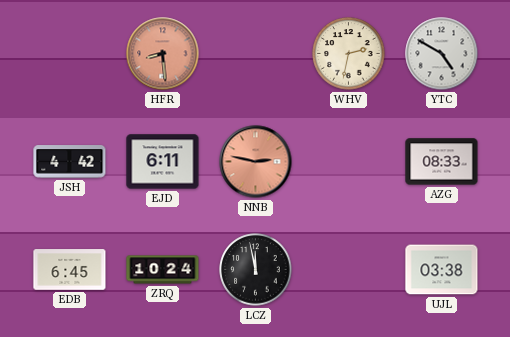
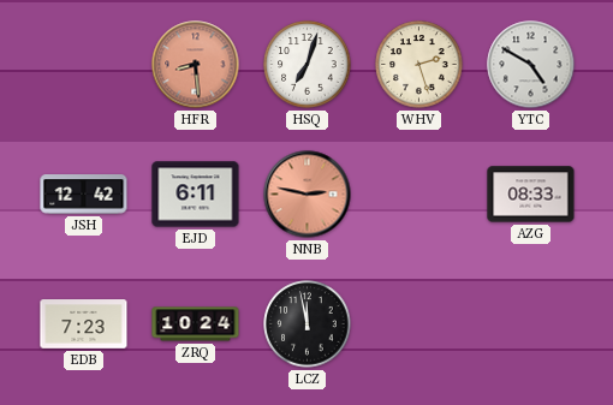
HSQ: none -> 7:03
WHV: 2:32 -> 2:27
JSH: 4:42 -> 12:42
EDB: 6:45 -> 7:23
UJL: 03:38 -> none
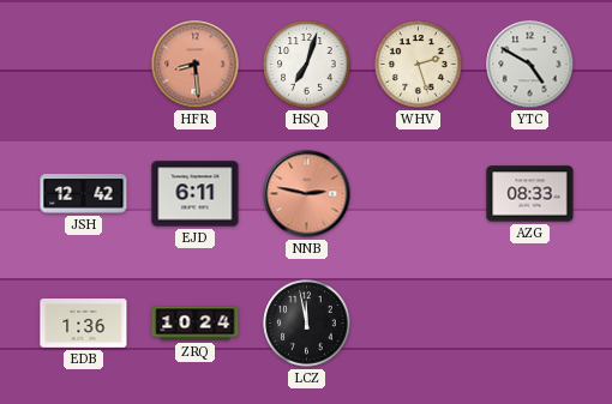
EDB: 7:23 -> 1:36
